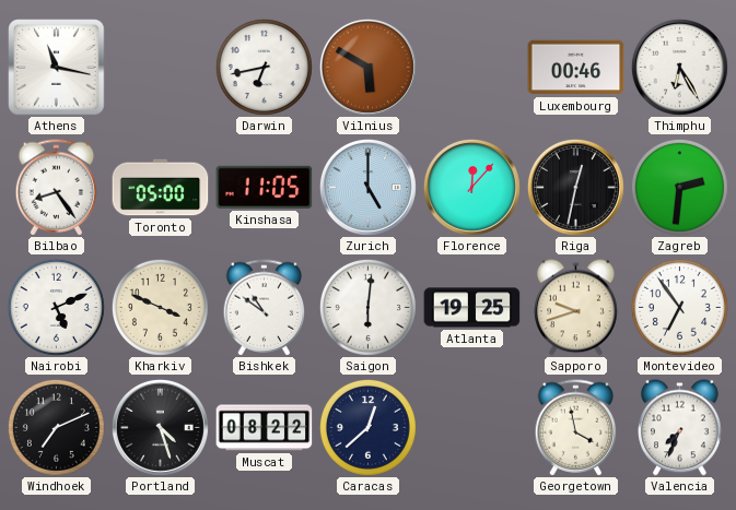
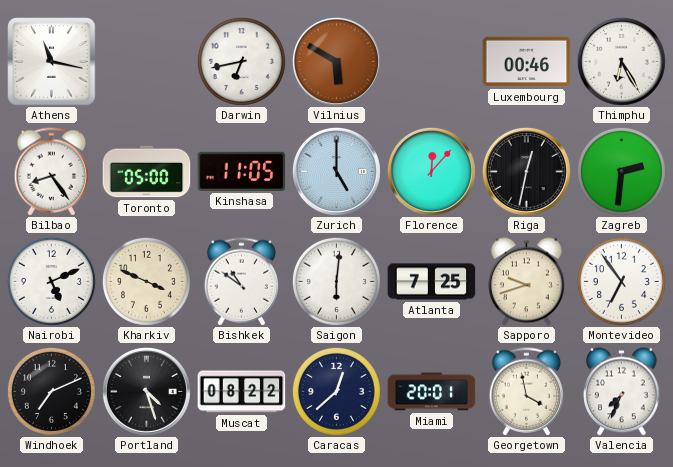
Atlanta: 19:25 -> 7:25
Miami: none -> 20:01
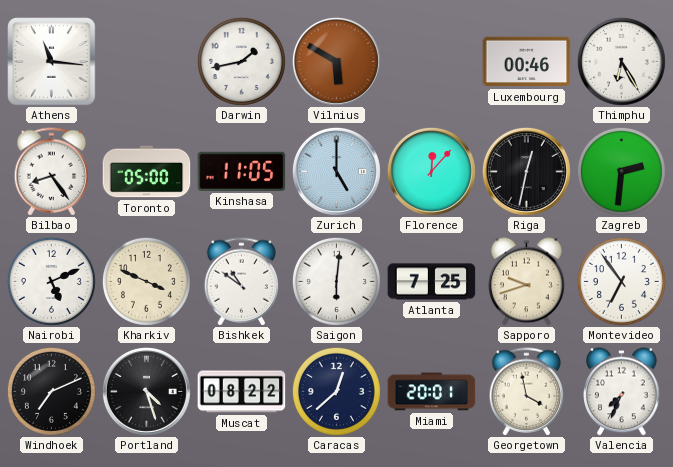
Athens: 11:17 -> 11:16
Darwin: 6:43 -> 1:43
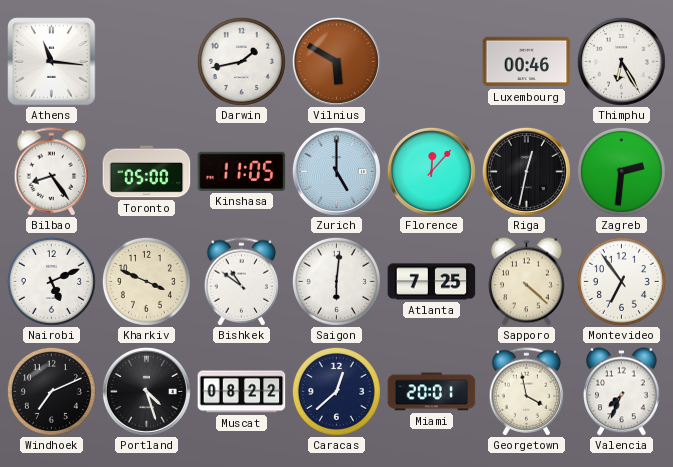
Sapporo: 9:42 -> 4:22
